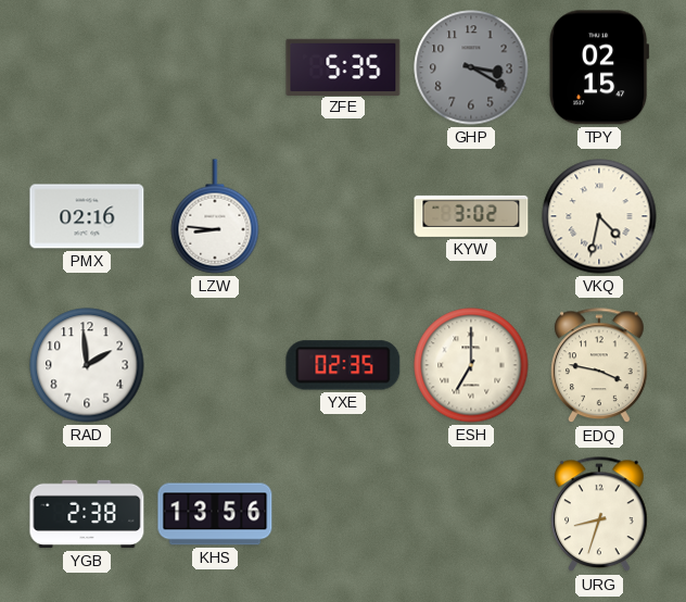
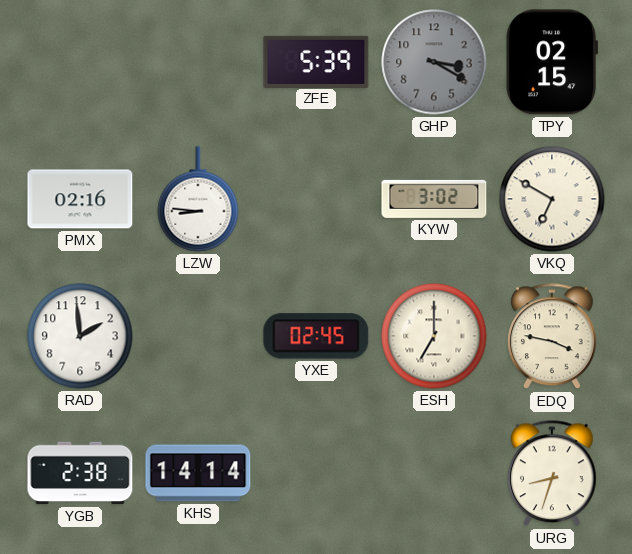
ZFE: 5:35 -> 5:39
VKQ: 4:32 -> 6:50
YXE: 02:35 -> 02:45
KHS: 13:56 -> 14:14
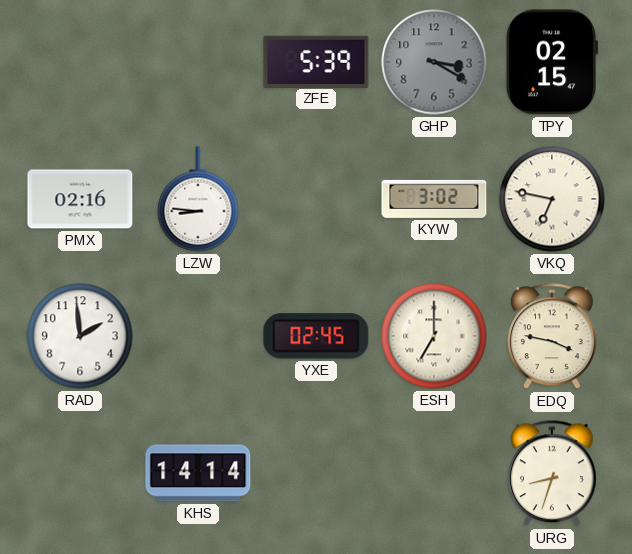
VKQ: 6:50 -> 6:47
YGB: 2:38 -> none
